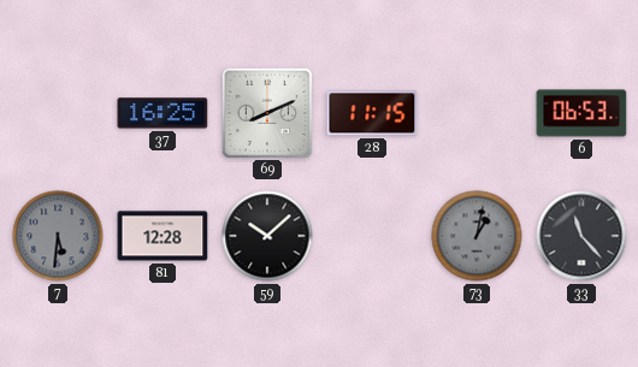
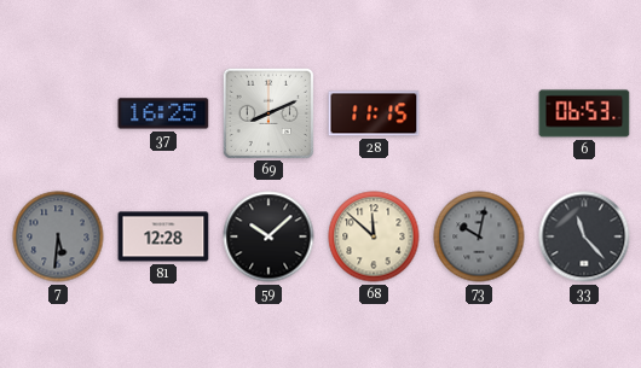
68: none -> 11:52
73: 1:02 -> 10:02
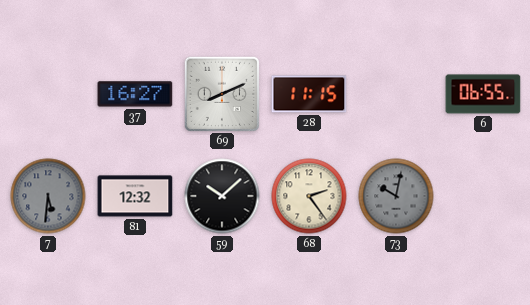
37: 16:25 -> 16:27
6: 06:53 -> 06:55
81: 12:28 -> 12:32
68: 11:52 -> 2:24
33: 11:23 -> none
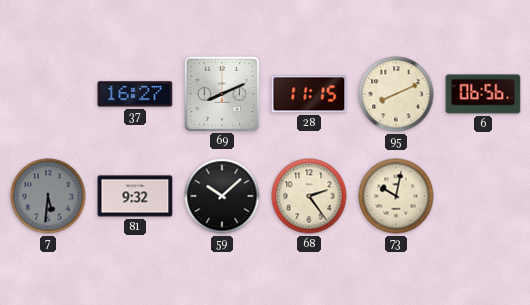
95: none -> 8:11
6: 06:55 -> 06:56
81: 12:32 -> 9:32
73 dial: grey -> cream
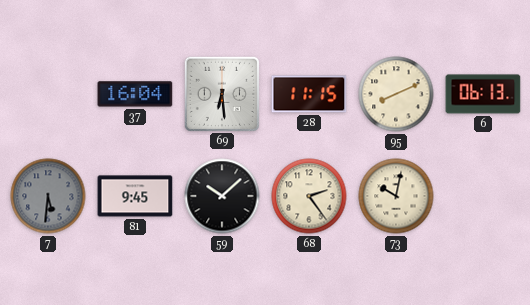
37: 16:27 -> 16:04
69: 8:11 -> 6:29
6: 06:56 -> 06:13
81: 9:32 -> 9:45
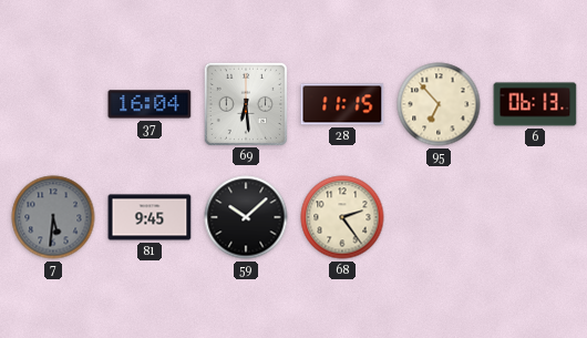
95: 8:11 -> 6:53
73: 10:02 -> none
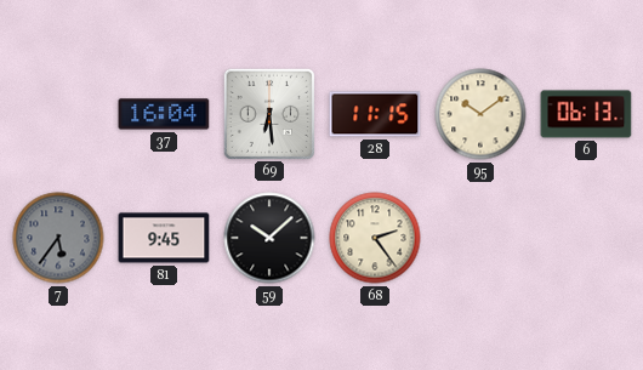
95: 6:53 -> 10:09
7: 5:31 -> 5:36
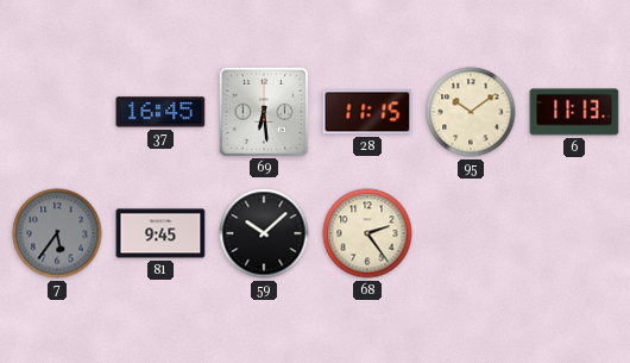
37: 16:04 -> 16:45
6: 06:13 -> 11:13
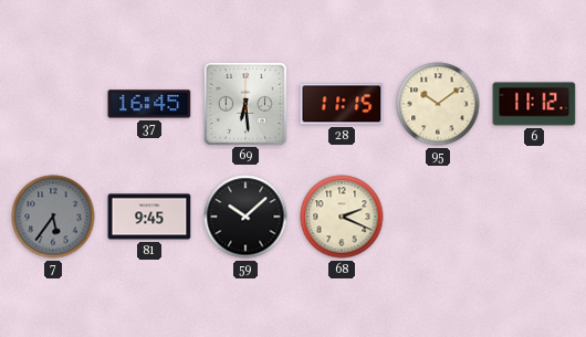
6: 11:13 -> 11:12
68: 2:24 -> 2:19
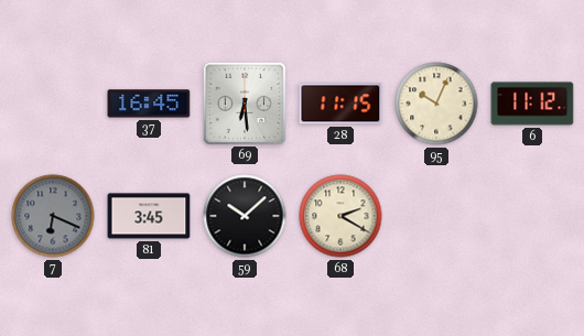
95: 10:09 -> 10:04
7: 5:36 -> 6:19
81: 9:45 -> 3:45
68: 2:19 -> 2:20
